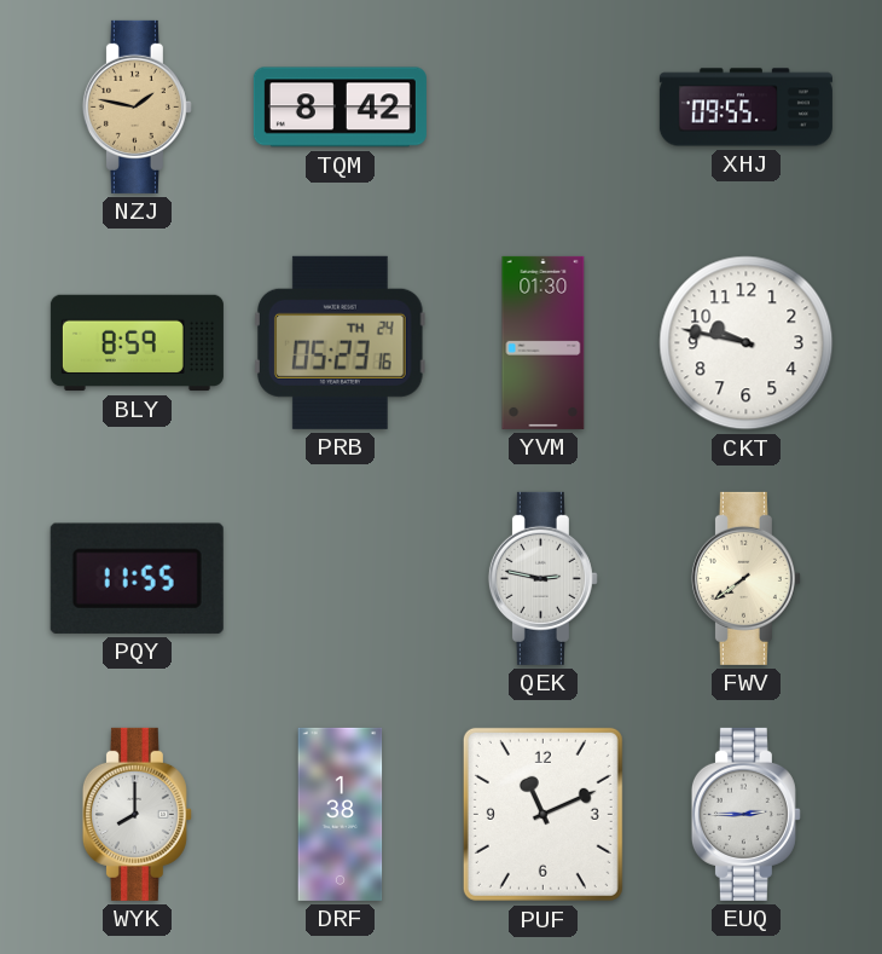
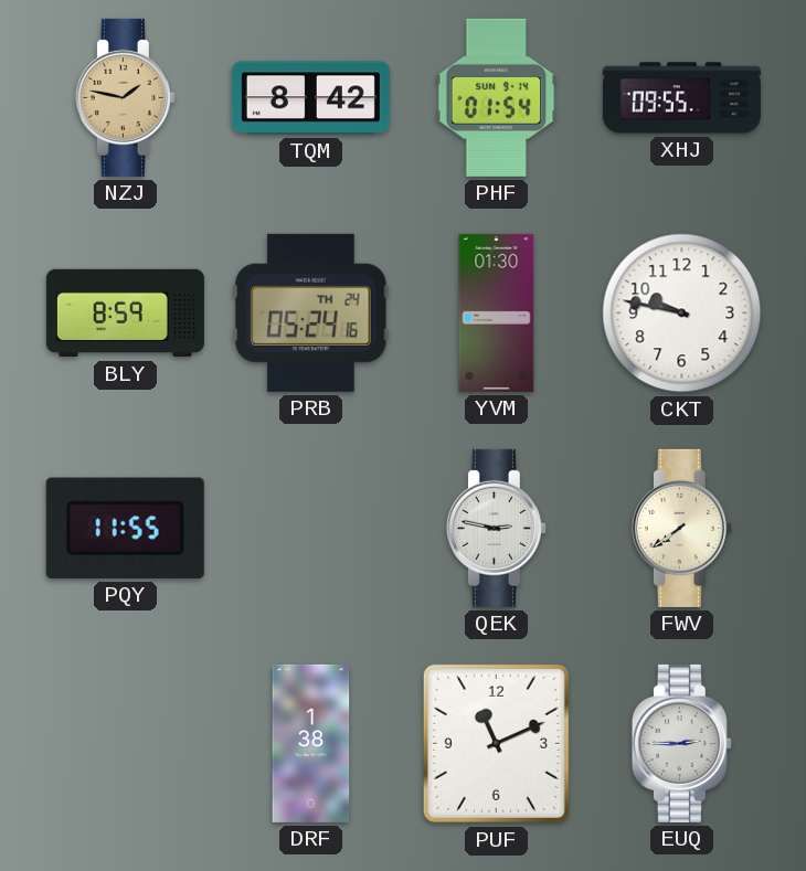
PHF: none -> 01:54
PRB: 05:23 -> 05:24
WYK: 8:00 -> none
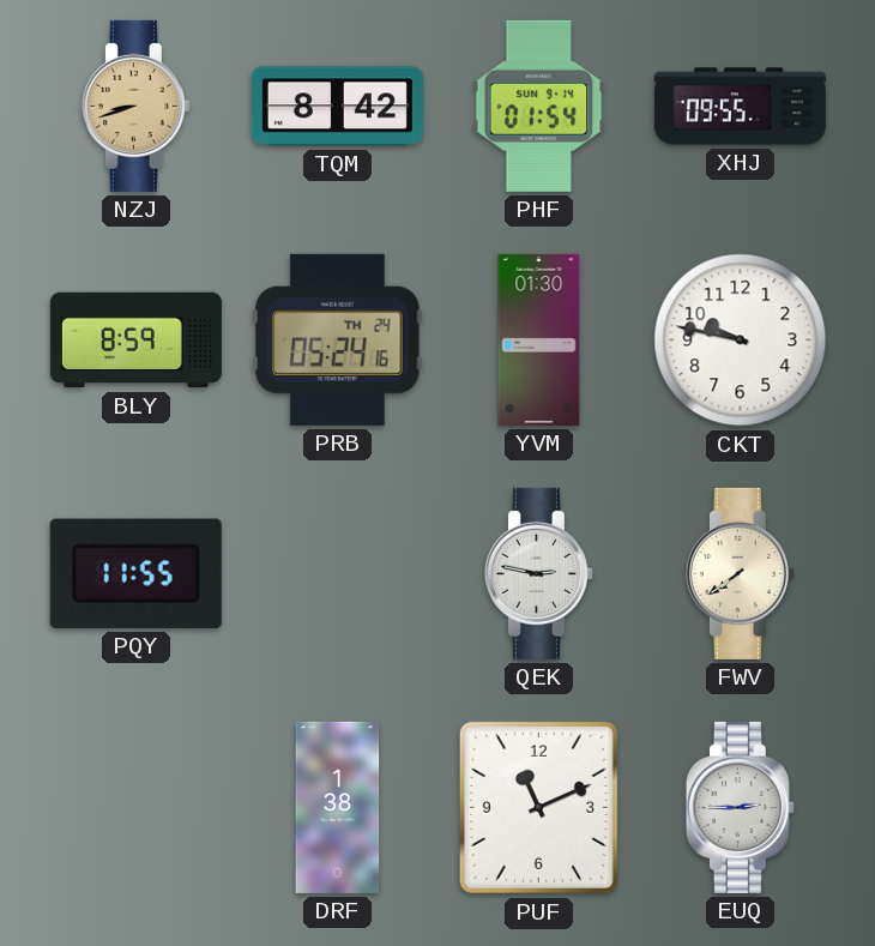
NZJ: 1:47 -> 8:42
